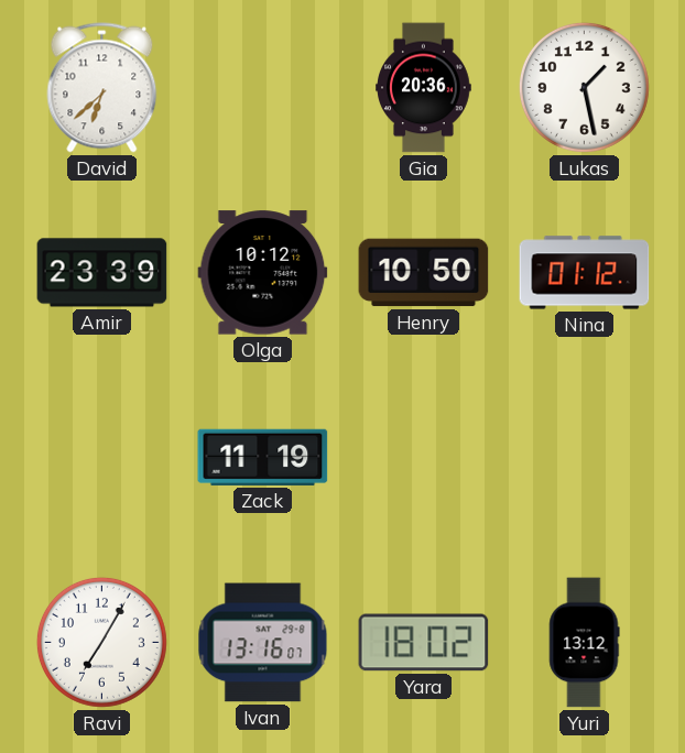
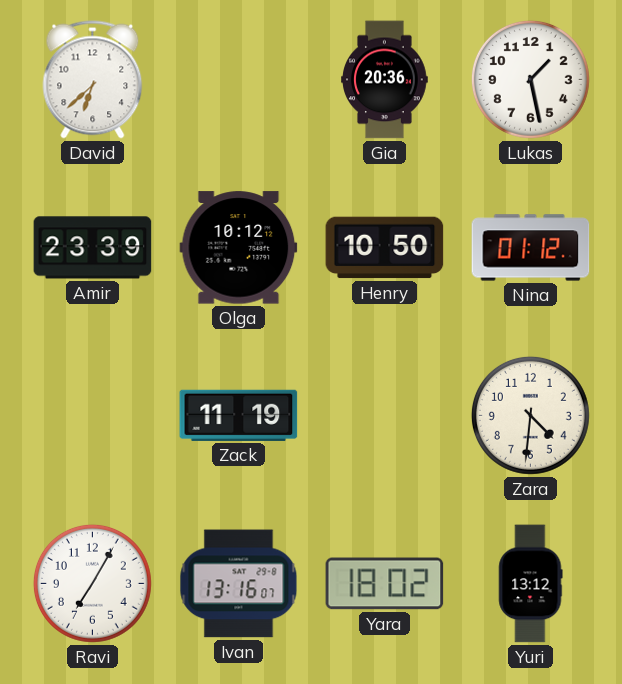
Zara: none -> 4:31
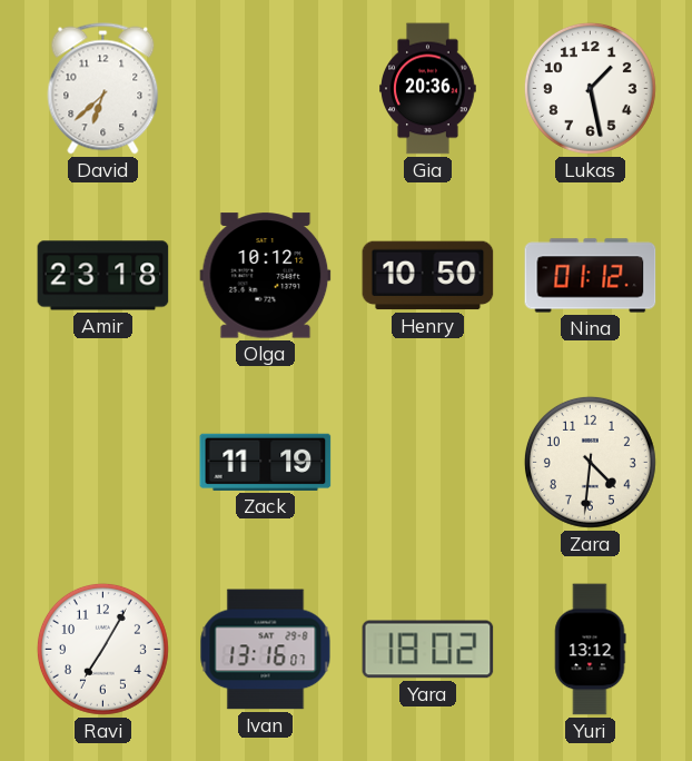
Amir: 23:39 -> 23:18
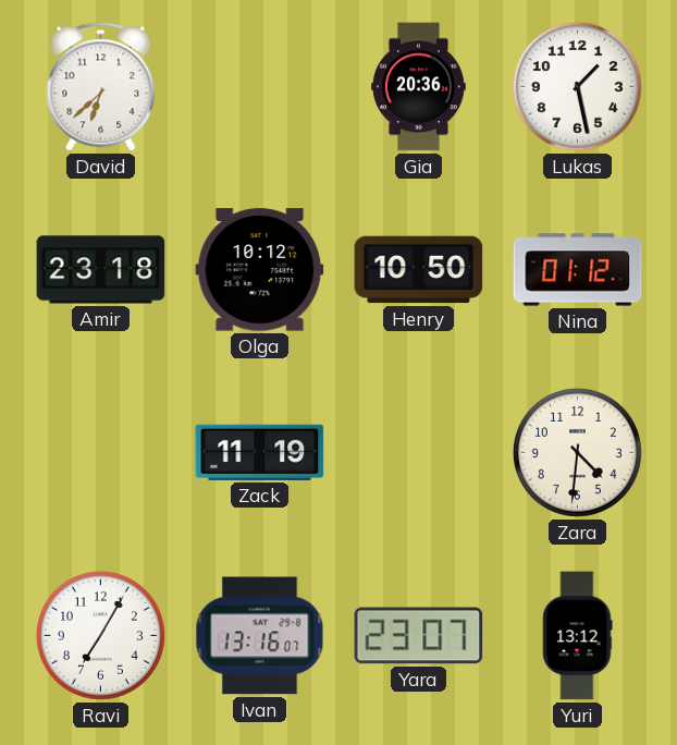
Yara: 18:02 -> 23:07
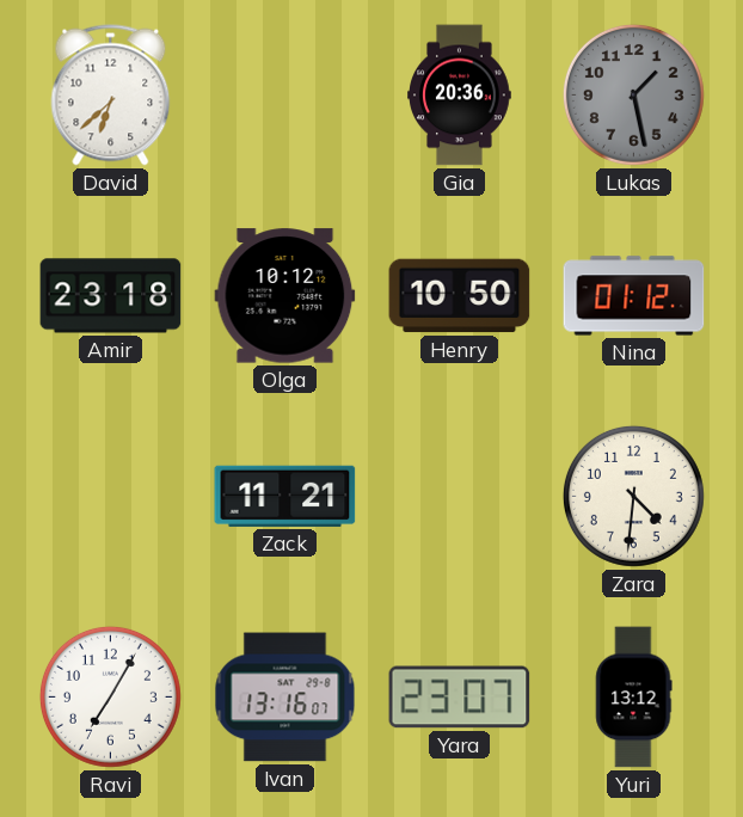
Lukas dial: white -> grey
Zack: 11:19 -> 11:21
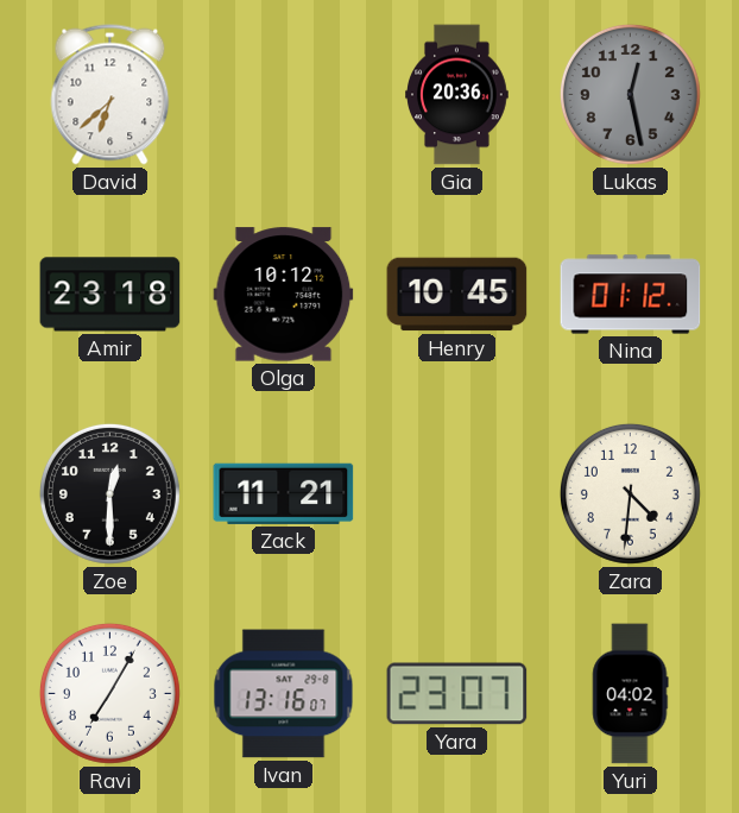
Lukas: 1:28 -> 12:28
Henry: 10:50 -> 10:45
Zoe: none -> 12:30
Yuri: 13:12 -> 04:02
